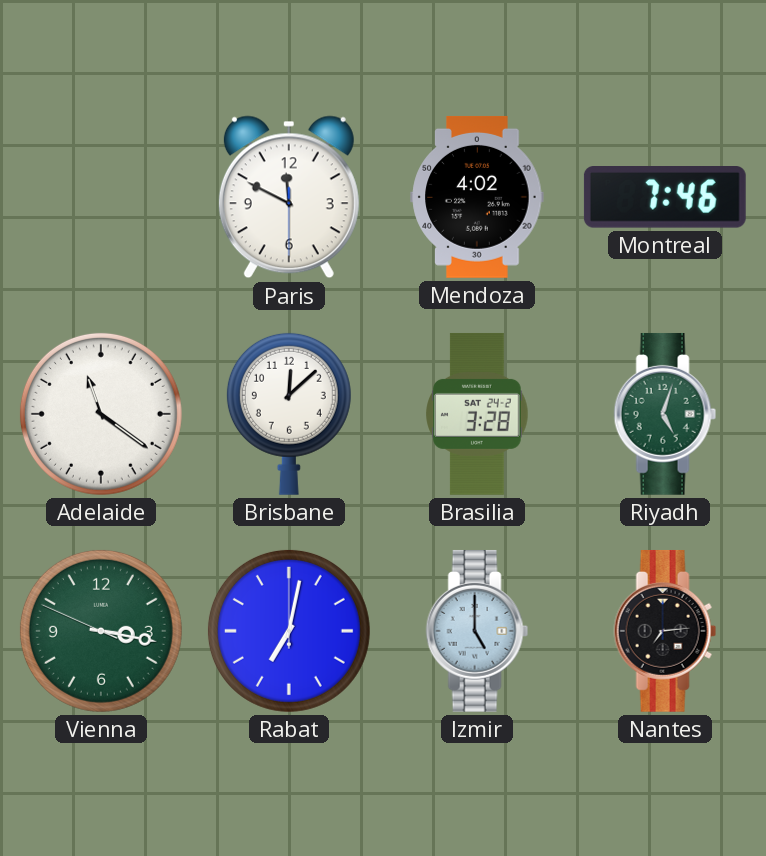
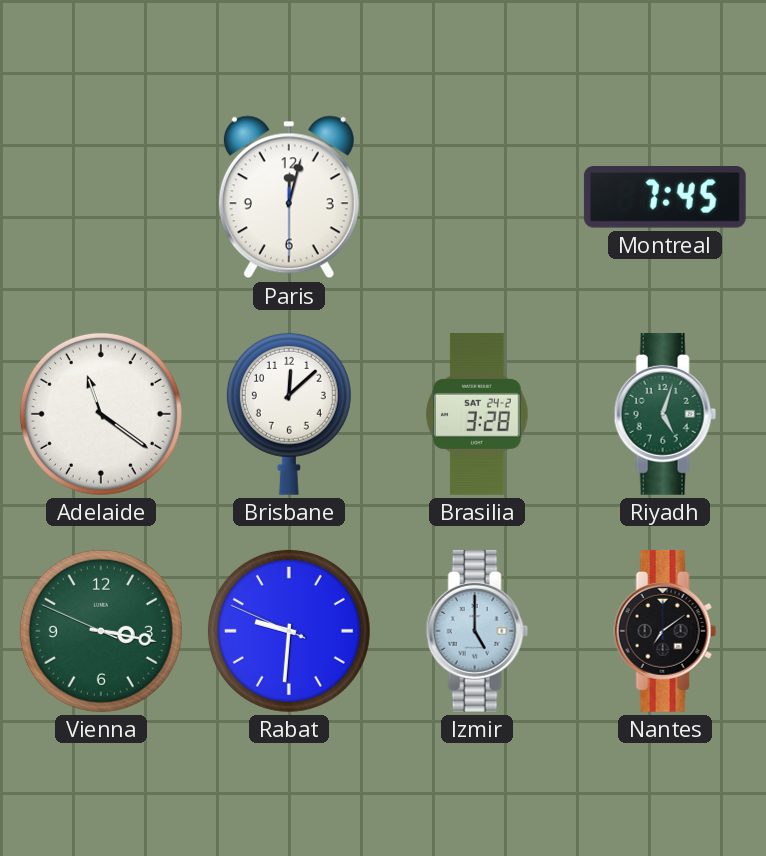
Paris: 11:49 -> 12:02
Mendoza: 4:02 -> none
Montreal: 7:46 -> 7:45
Rabat: 7:02 -> 9:30
Nantes: 7:14 -> 7:09
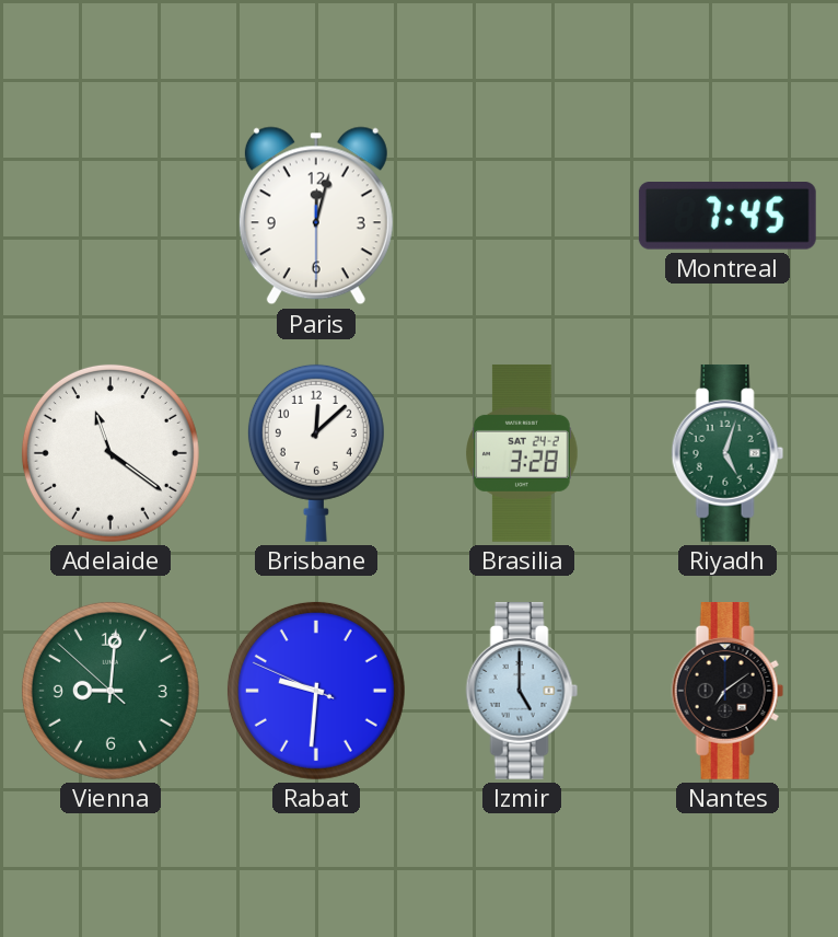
Vienna: 3:16 -> 9:00
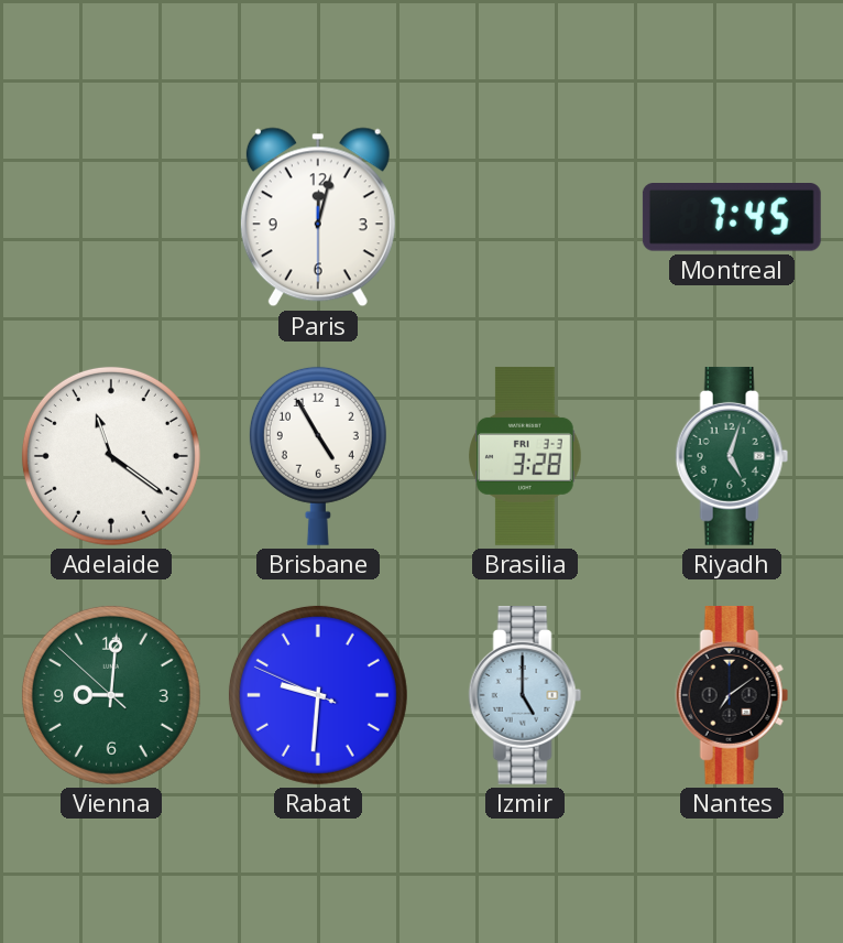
Brisbane: 12:08 -> 4:55
Brasilia date: SAT 24-2 -> FRI 3-3
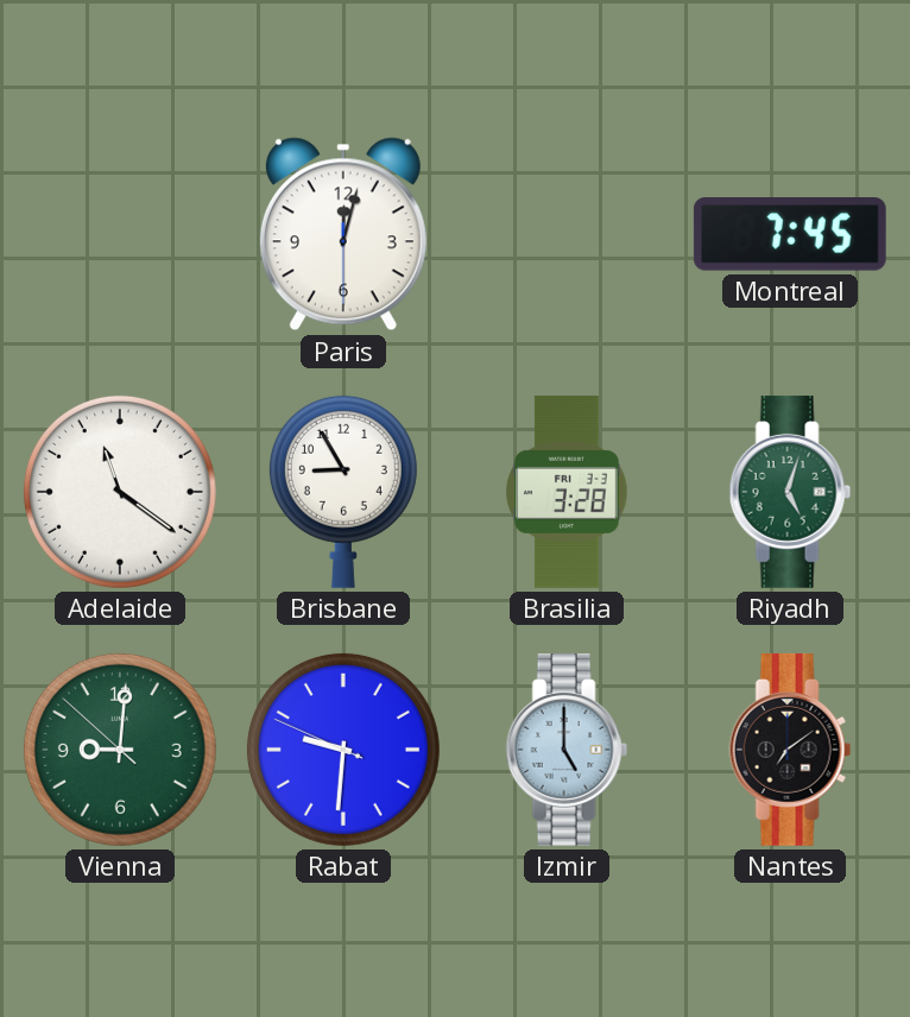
Brisbane: 4:55 -> 8:55
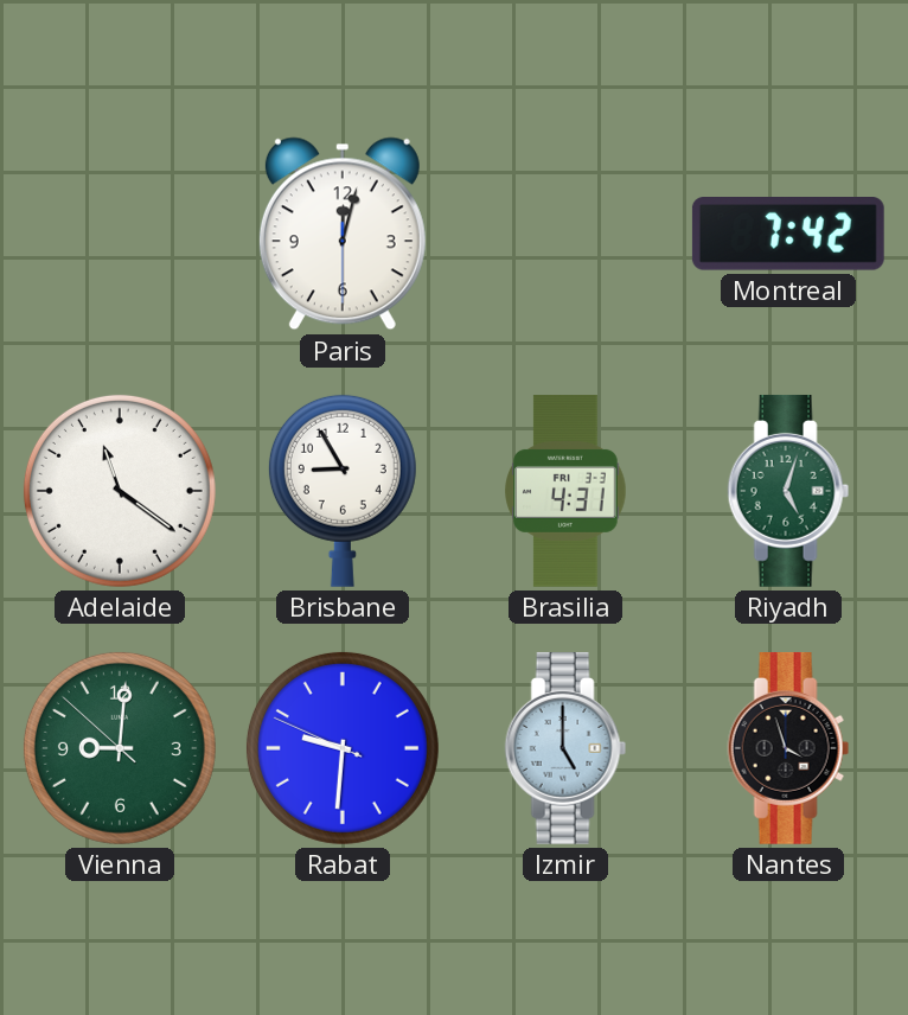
Montreal: 7:45 -> 7:42
Brasilia: 3:28 -> 4:31
Nantes: 7:09 -> 3:57
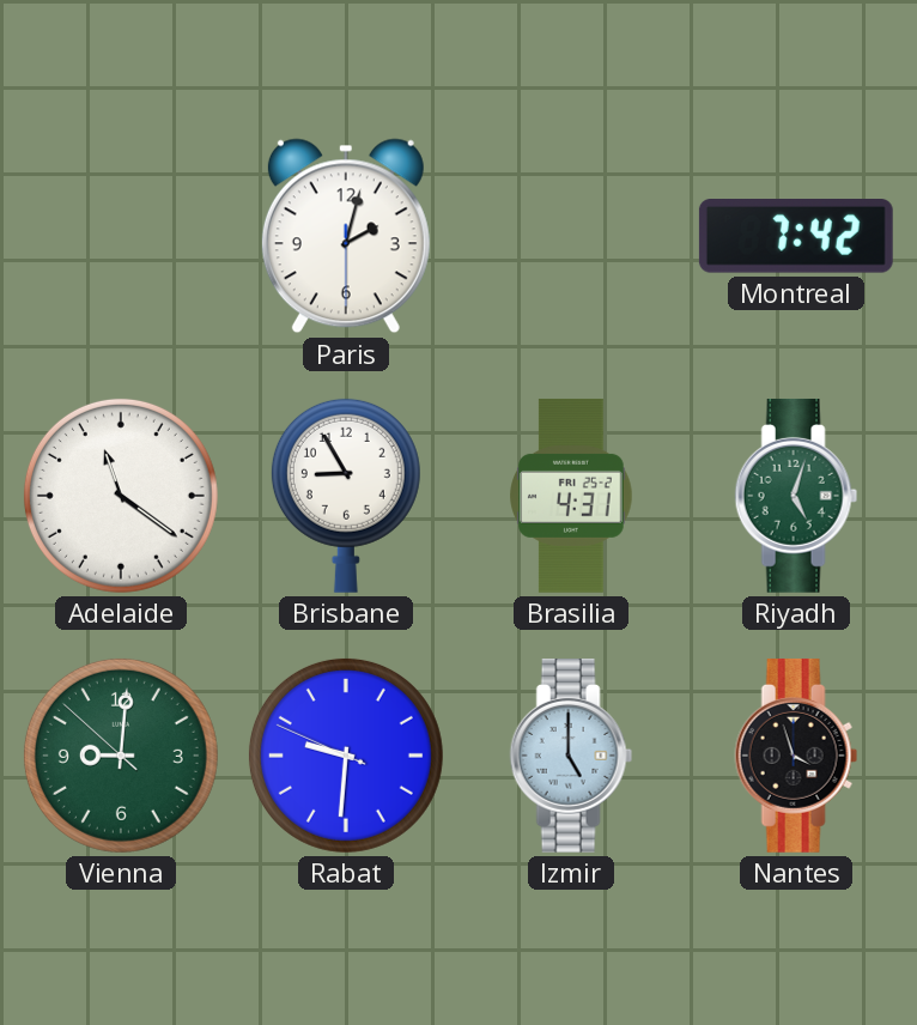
Paris: 12:02 -> 2:02
Brasilia date: FRI 3-3 -> FRI 25-2
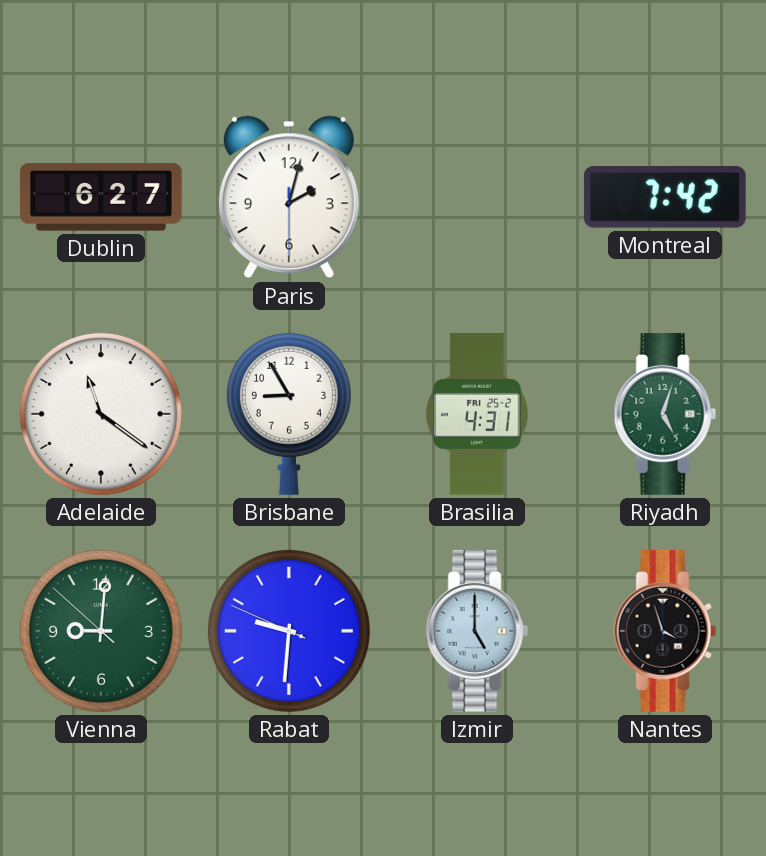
Dublin: none -> 6:27
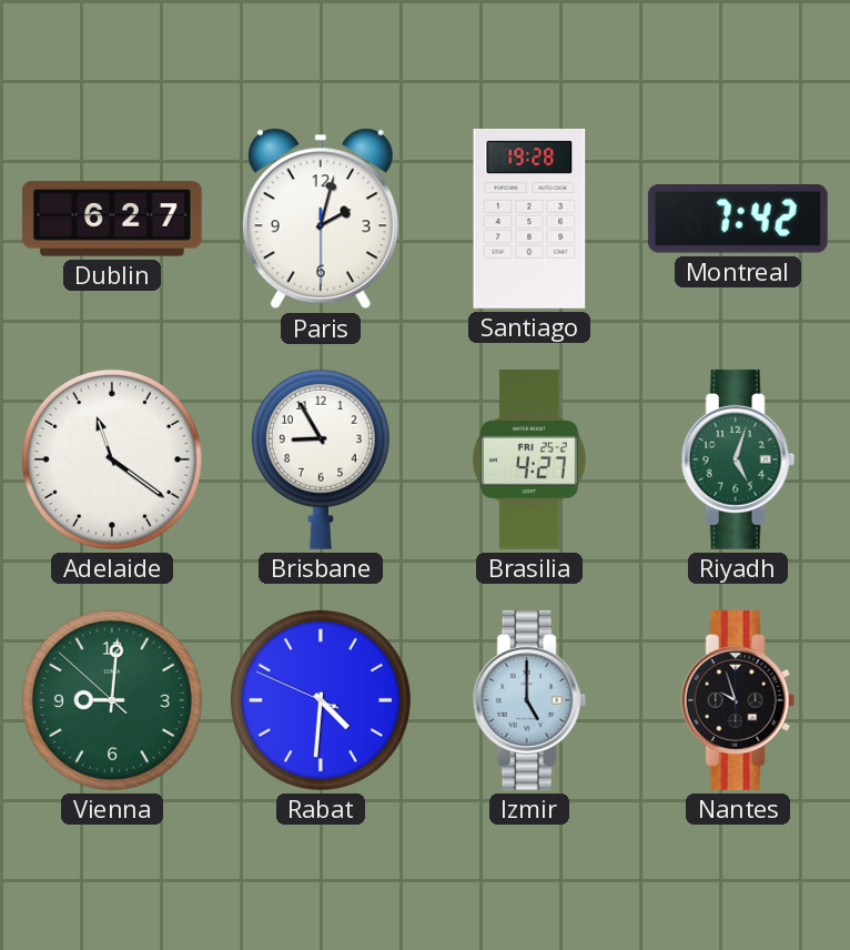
Santiago: none -> 19:28
Brasilia: 4:31 -> 4:27
Rabat: 9:30 -> 4:30
Nantes: 3:57 -> 9:57
